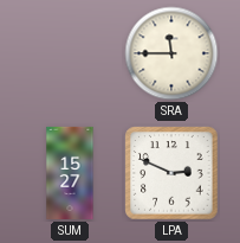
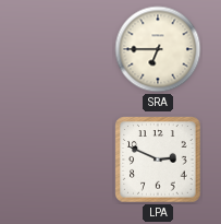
SRA: 11:45 -> 6:45
SUM: 15:27 -> none
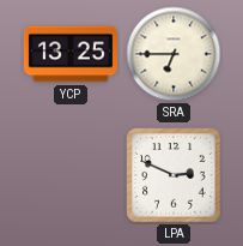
YCP: none -> 13:25
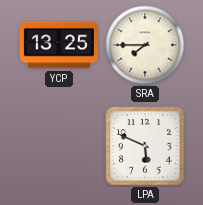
SRA: 6:45 -> 7:45
LPA: 2:49 -> 5:49
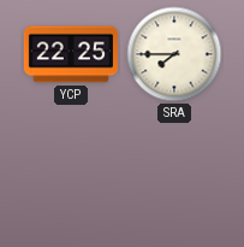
YCP: 13:25 -> 22:25
LPA: 5:49 -> none
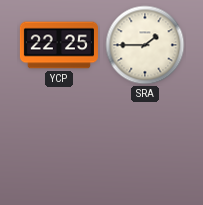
SRA: 7:45 -> 1:45
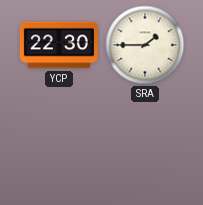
YCP: 22:25 -> 22:30
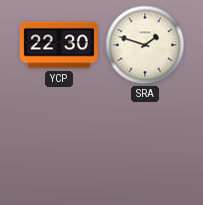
SRA: 1:45 -> 1:48
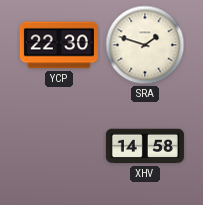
XHV: none -> 14:58
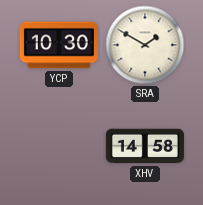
YCP: 22:30 -> 10:30
SRA: 1:48 -> 1:50
